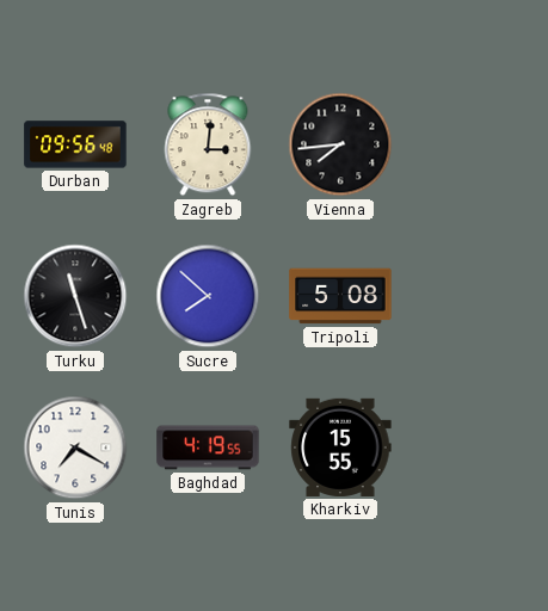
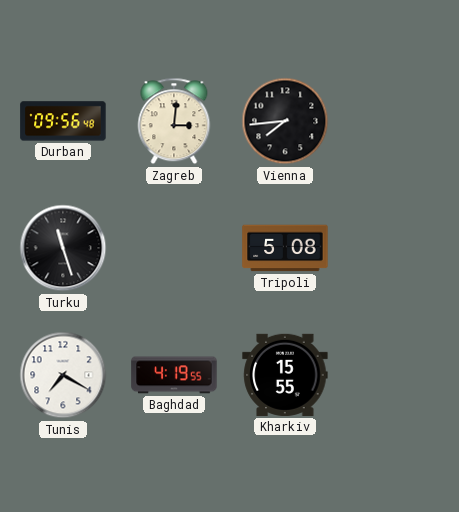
Sucre: 7:52 -> none
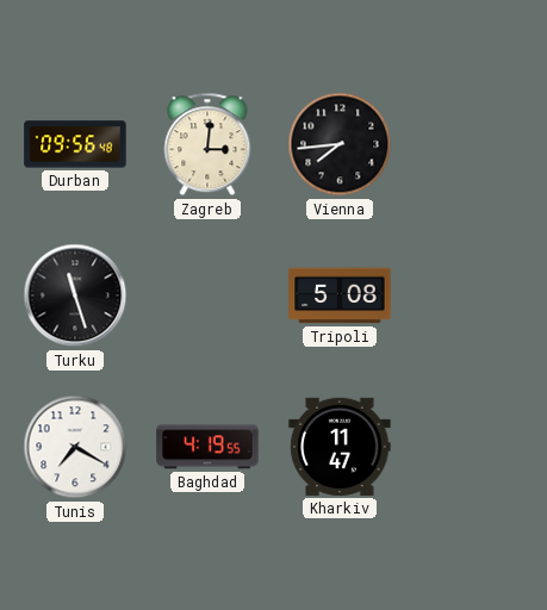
Kharkiv: 15:55 -> 11:47
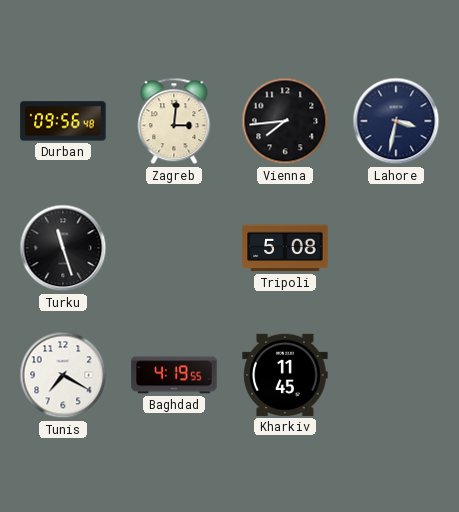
Lahore: none -> 3:32
Kharkiv: 11:47 -> 11:45
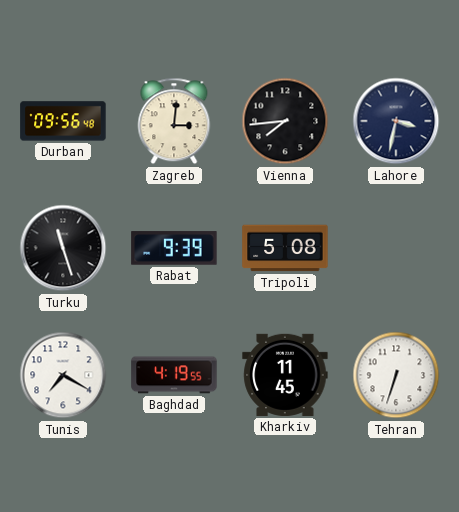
Rabat: none -> 9:39
Tehran: none -> 6:33
